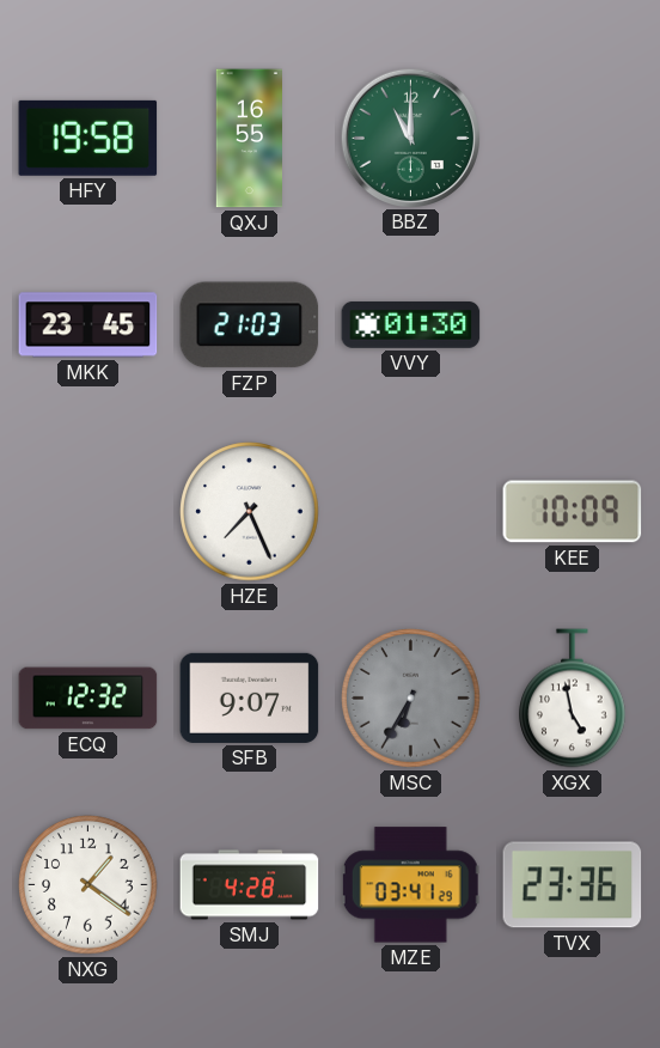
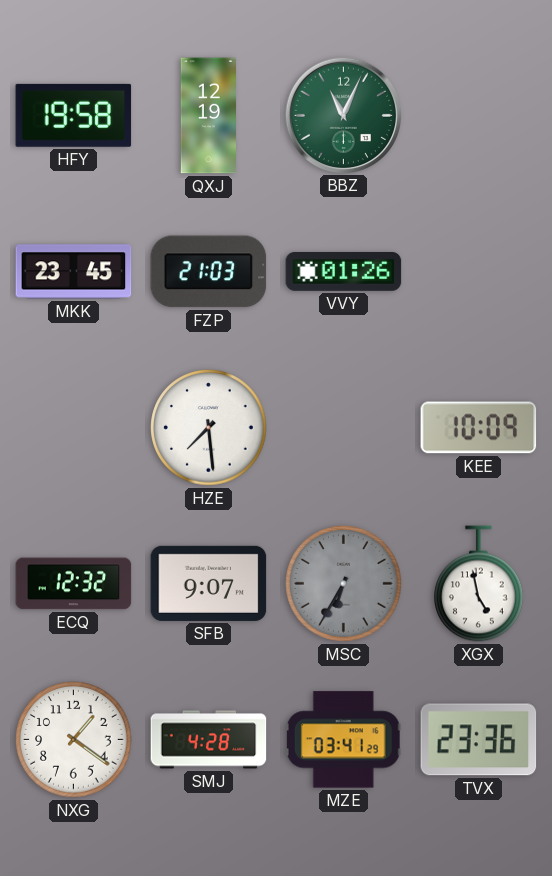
QXJ: 16:55 -> 12:19
BBZ: 11:00 -> 11:04
VVY: 01:30 -> 01:26
HZE: 7:26 -> 7:29
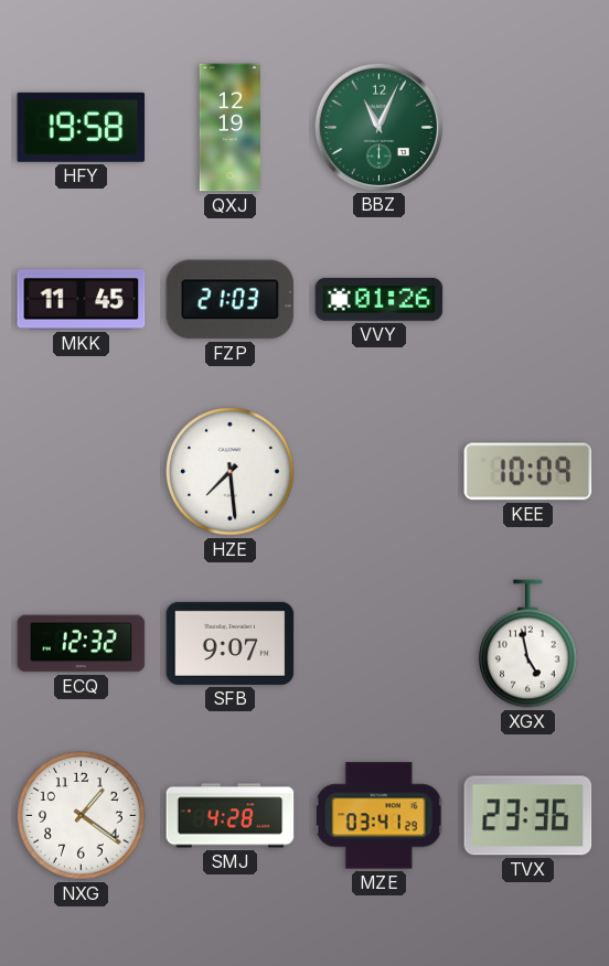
MKK: 23:45 -> 11:45
MSC: 6:35 -> none
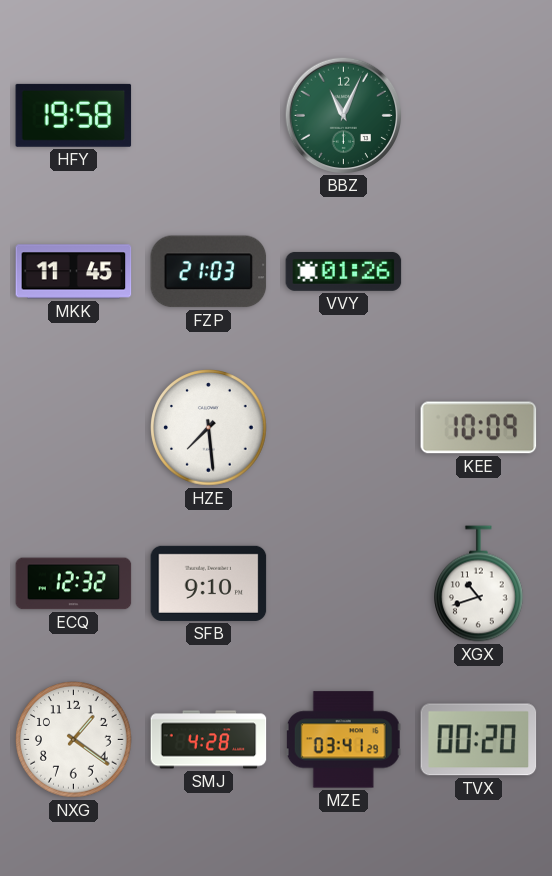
QXJ: 12:19 -> none
SFB: 9:07 -> 9:10
XGX: 4:58 -> 10:42
TVX: 23:36 -> 00:20
